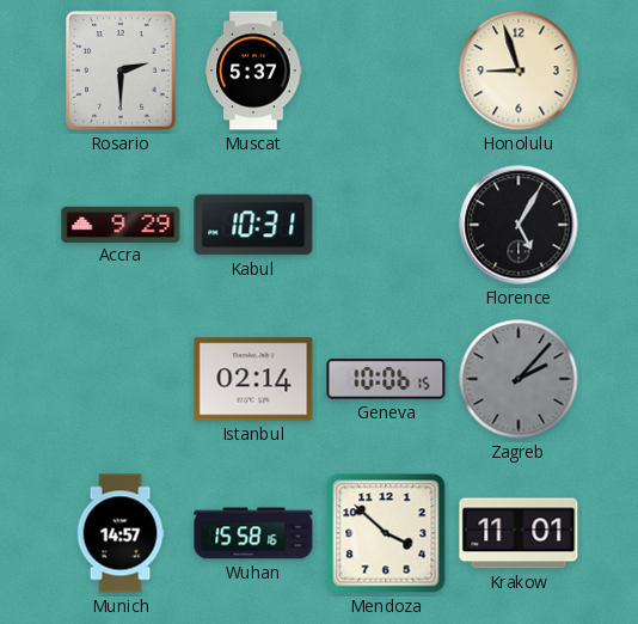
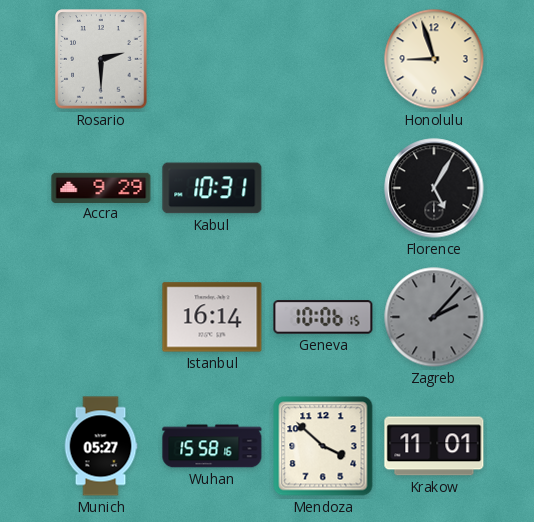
Muscat: 5:37 -> none
Istanbul: 02:14 -> 16:14
Munich: 14:57 -> 05:27
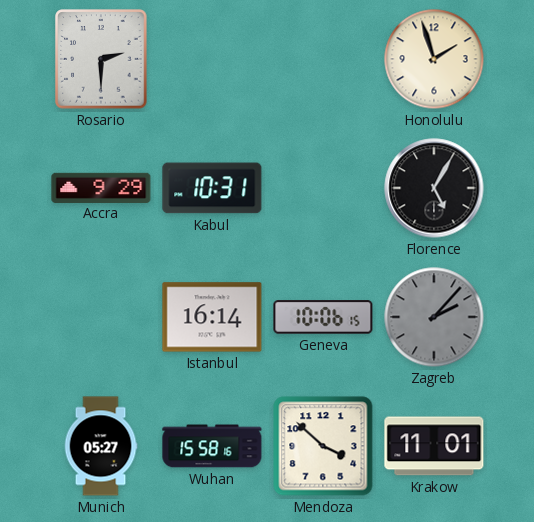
Honolulu: 8:57 -> 1:57
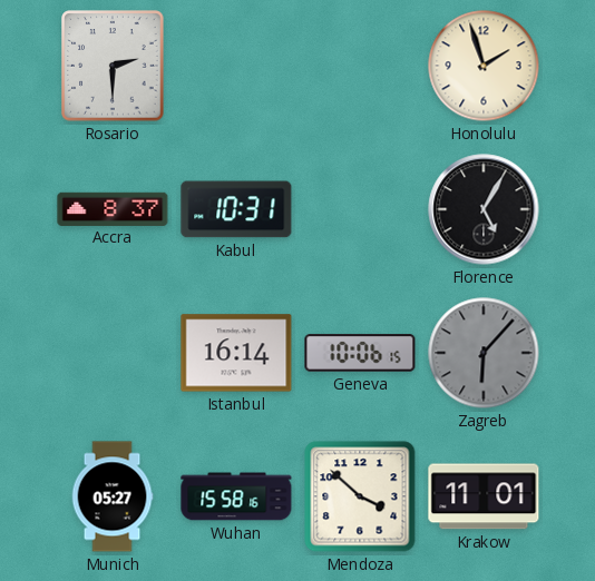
Accra: 9:29 -> 8:37
Zagreb: 2:07 -> 6:07
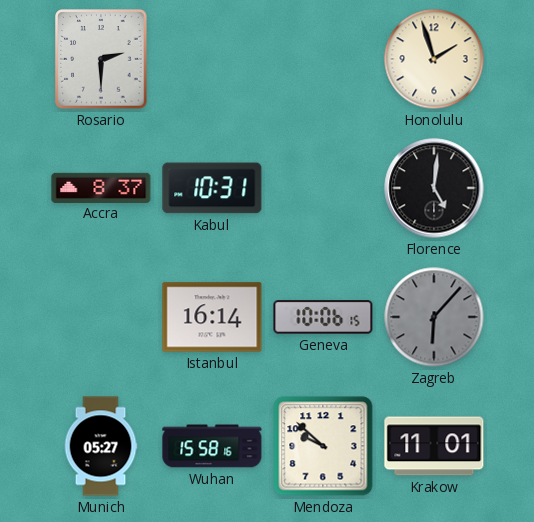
Florence: 5:05 -> 5:01
Mendoza: 3:52 -> 9:52
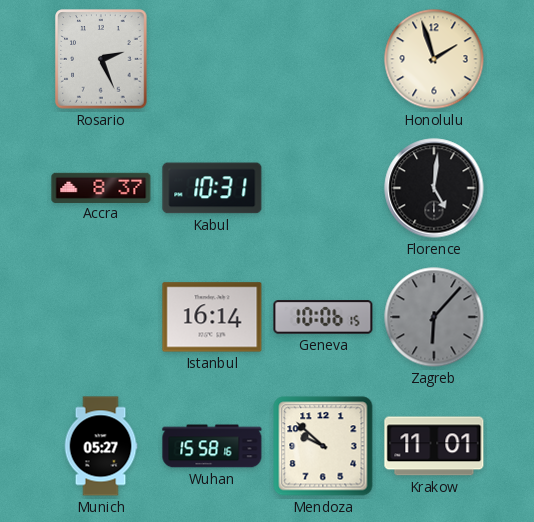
Rosario: 2:30 -> 2:26
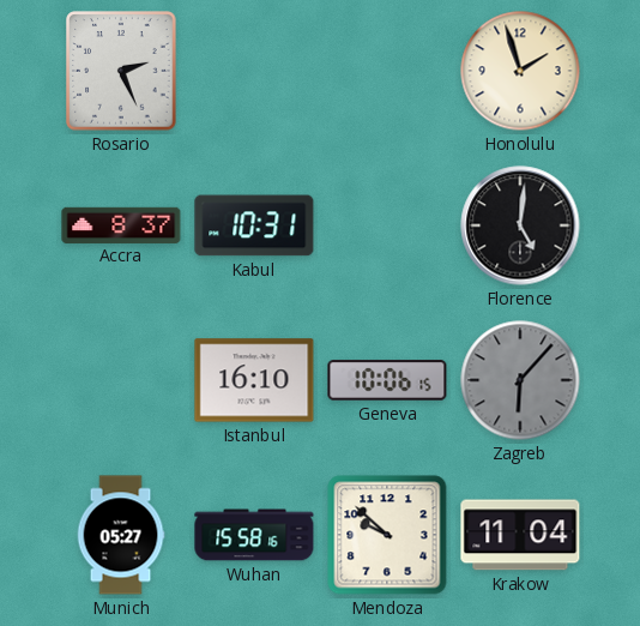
Istanbul: 16:14 -> 16:10
Krakow: 11:01 -> 11:04
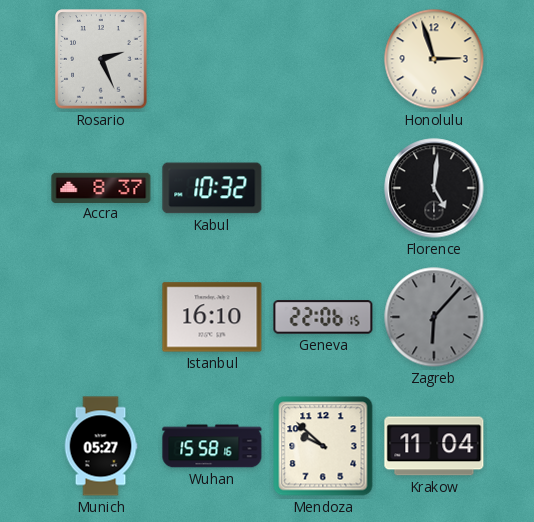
Honolulu: 1:57 -> 2:57
Kabul: 10:31 -> 10:32
Geneva: 10:06 -> 22:06
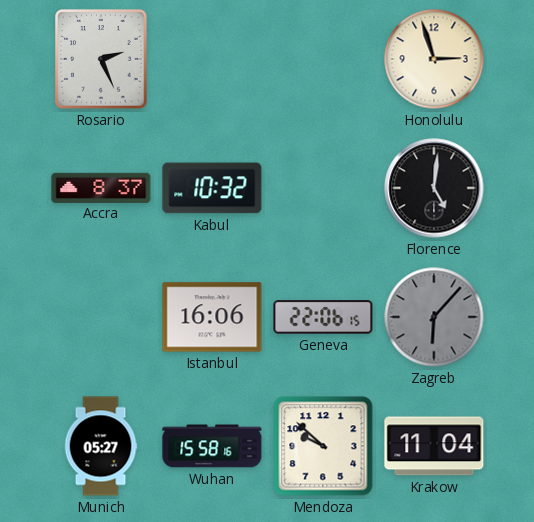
Istanbul: 16:10 -> 16:06
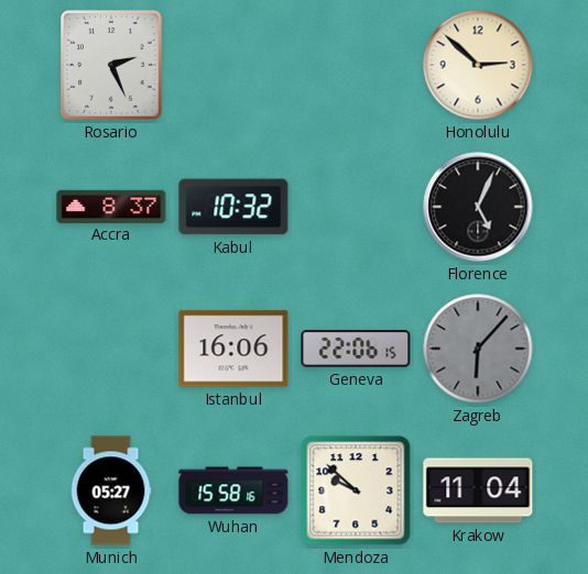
Honolulu: 2:57 -> 2:52
Florence: 5:01 -> 5:04
